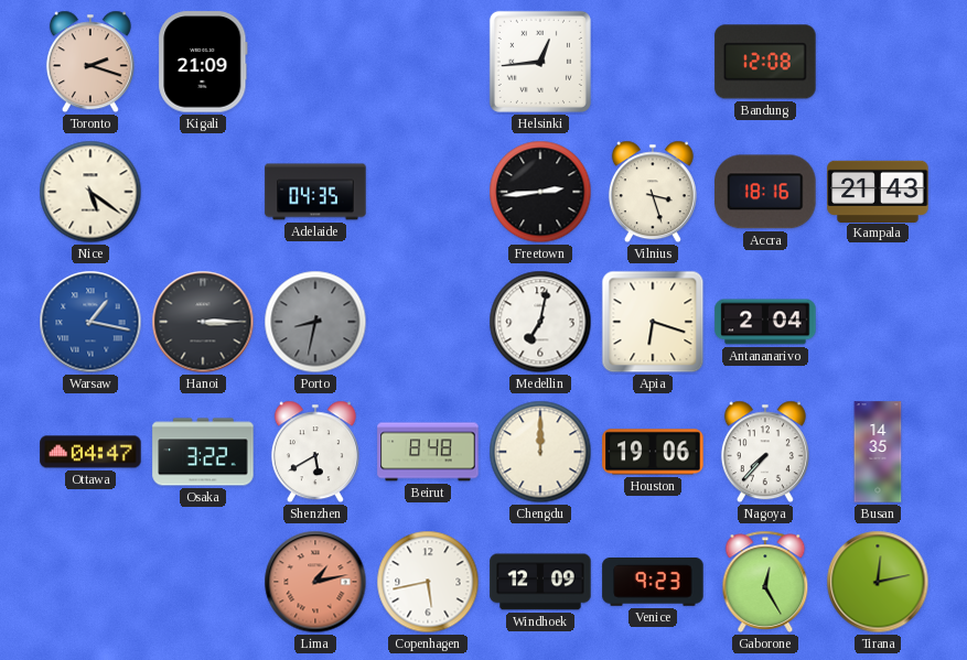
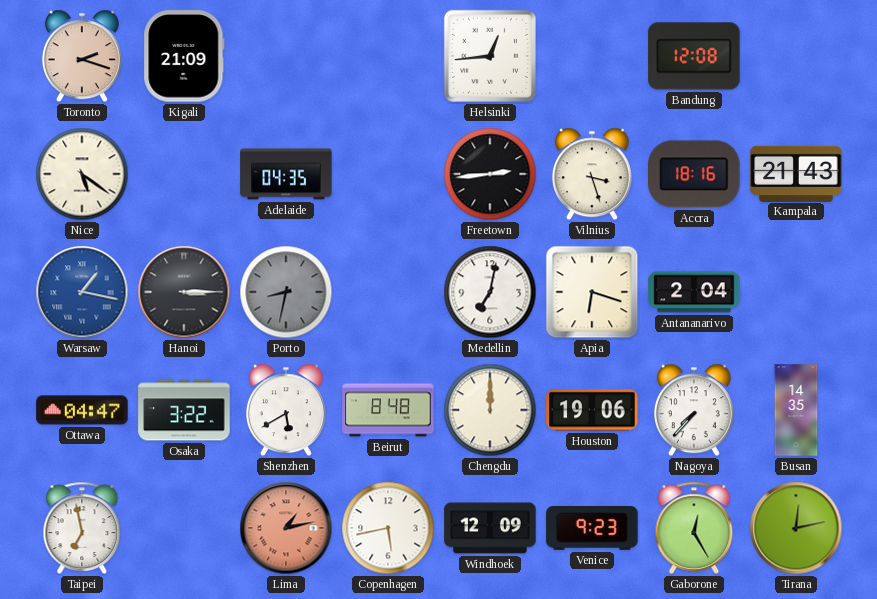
Taipei: none -> 6:58
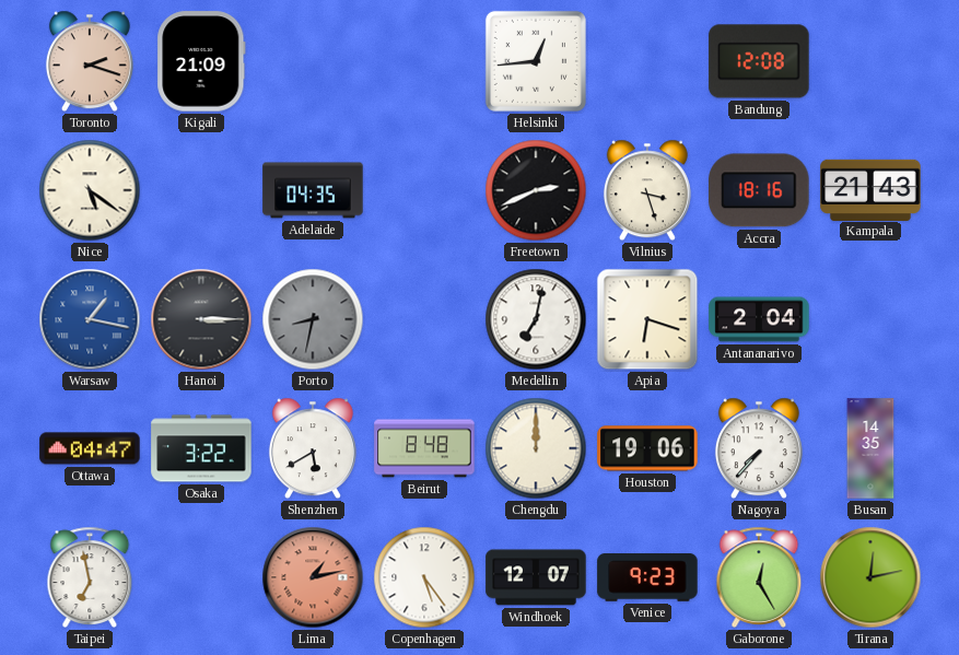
Freetown: 2:44 -> 2:41
Copenhagen: 5:43 -> 5:24
Windhoek: 12:09 -> 12:07
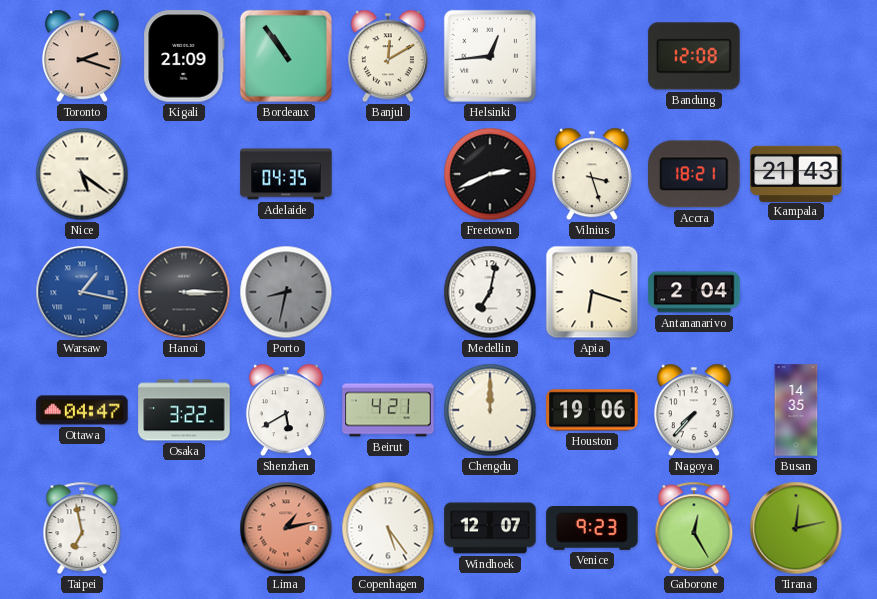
Bordeaux: none -> 10:54
Banjul: none -> 12:10
Accra: 18:16 -> 18:21
Beirut: 8:48 -> 4:21
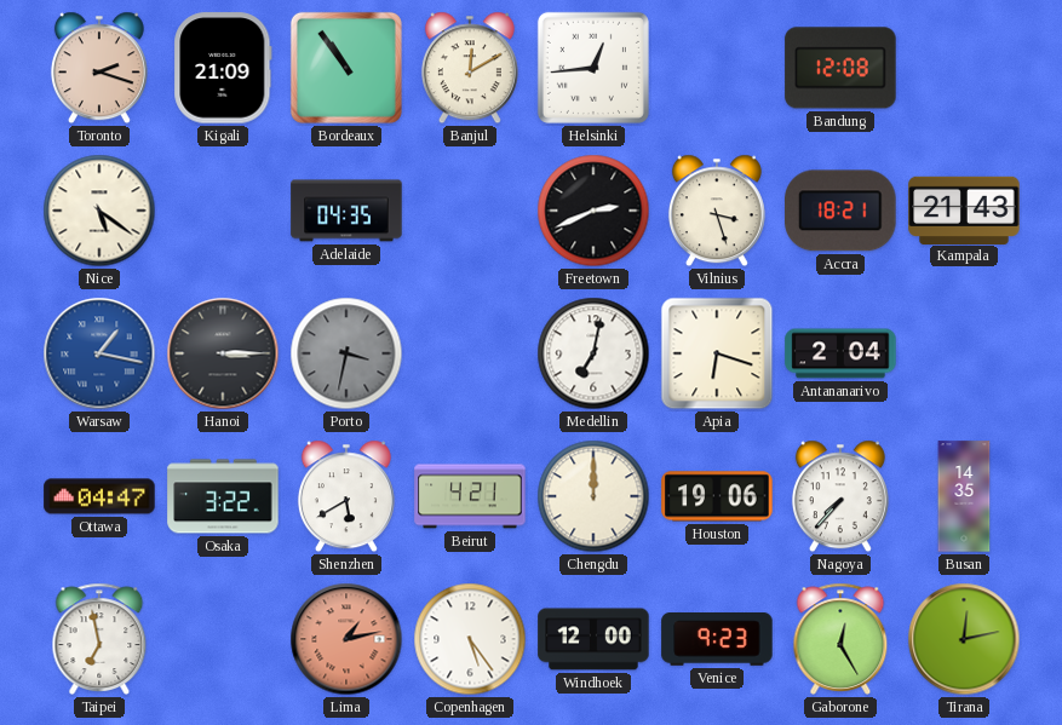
Porto: 8:32 -> 3:32
Windhoek: 12:07 -> 12:00
